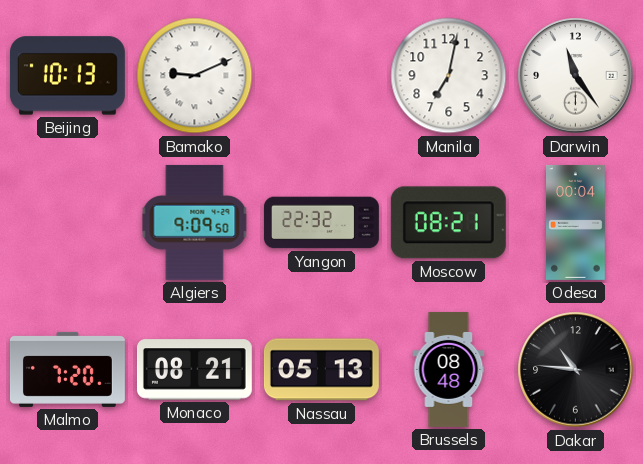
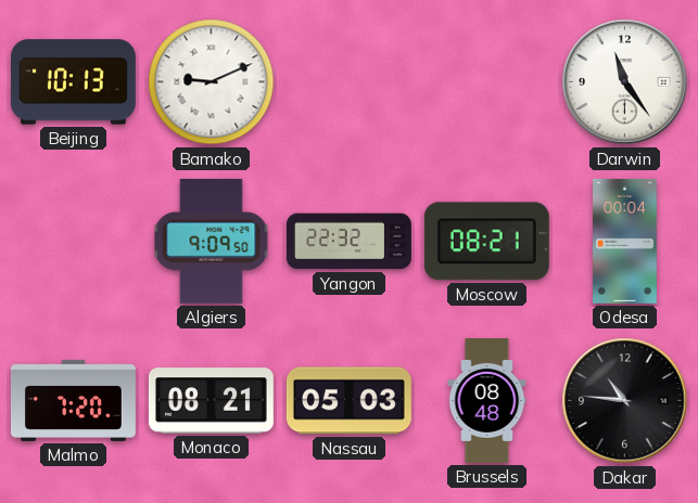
Manila: 7:02 -> none
Nassau: 05:13 -> 05:03
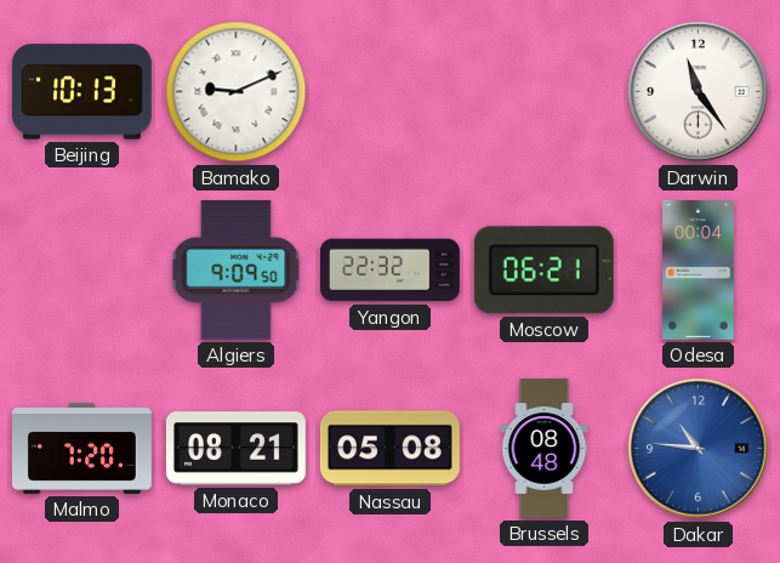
Moscow: 08:21 -> 06:21
Nassau: 05:03 -> 05:08
Dakar dial: black -> blue
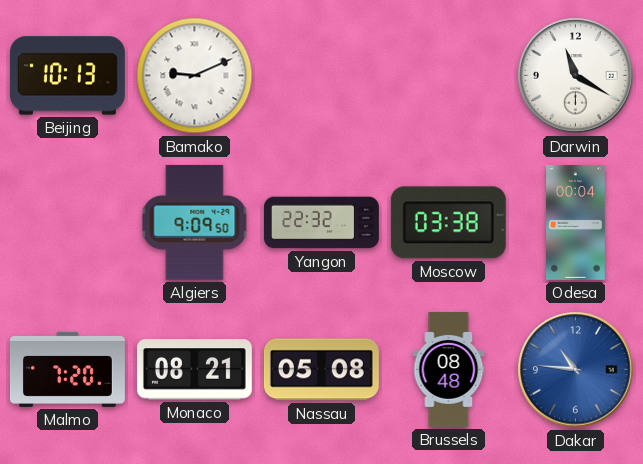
Darwin: 11:24 -> 11:20
Moscow: 06:21 -> 03:38
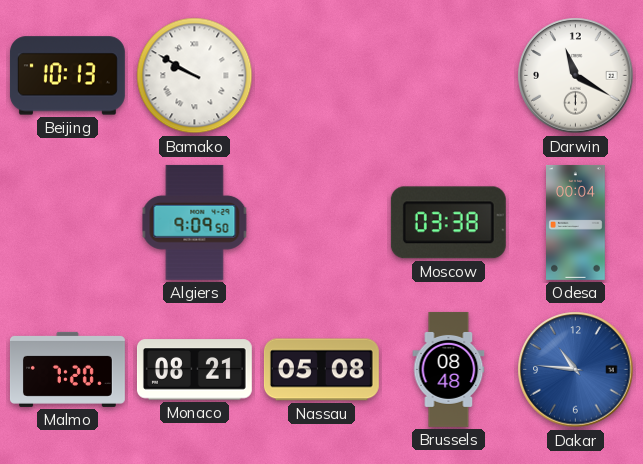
Bamako: 9:11 -> 9:50
Yangon: 22:32 -> none
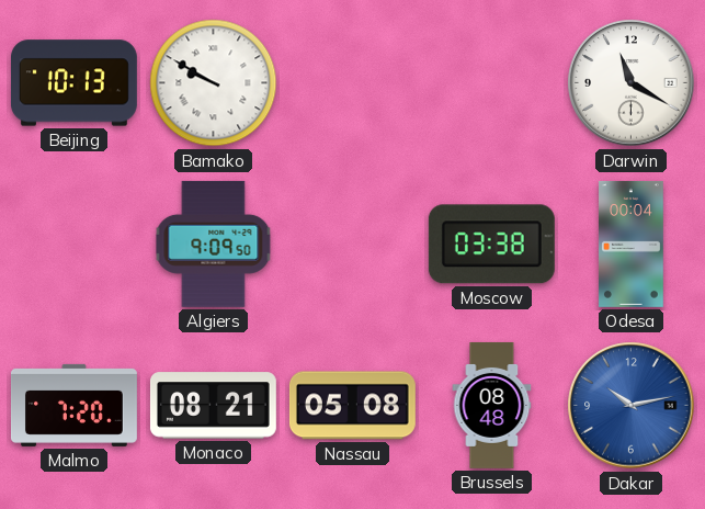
Dakar: 10:46 -> 10:13
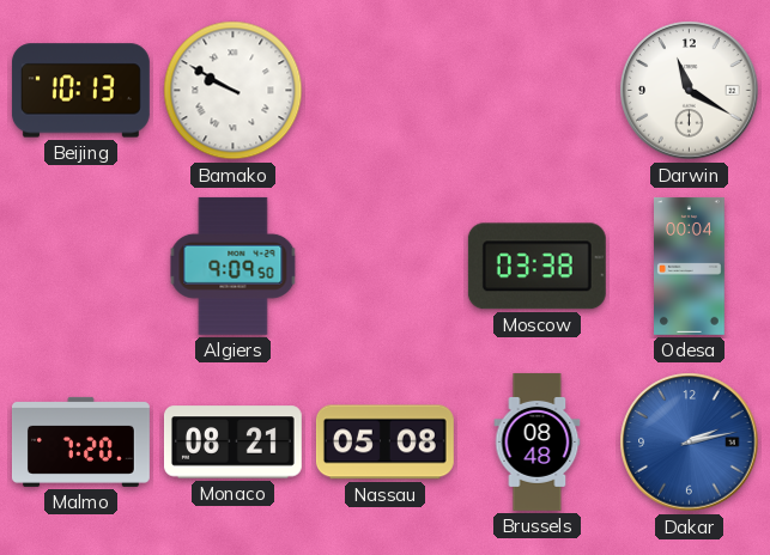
Dakar: 10:13 -> 2:13
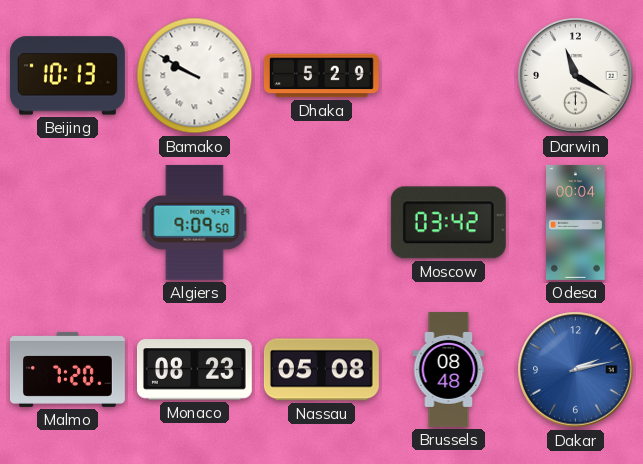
Dhaka: none -> 5:29
Moscow: 03:38 -> 03:42
Monaco: 08:21 -> 08:23
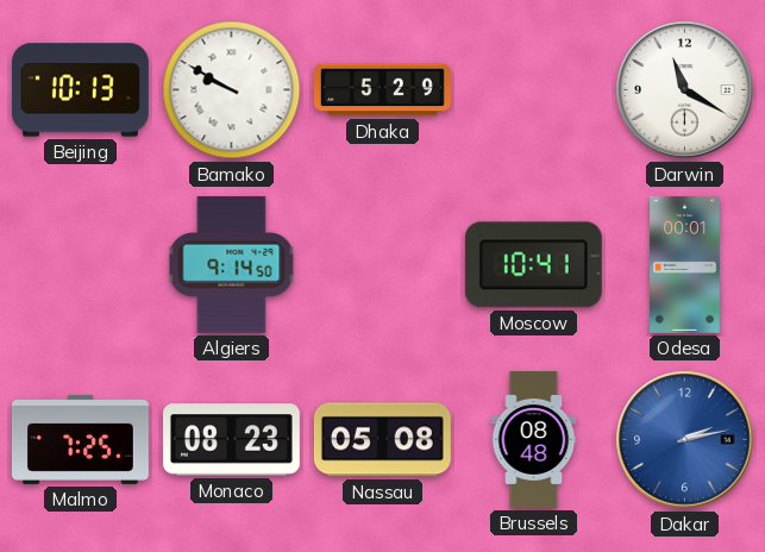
Algiers: 9:09 -> 9:14
Moscow: 03:42 -> 10:41
Odesa: 00:04 -> 00:01
Malmo: 7:20 -> 7:25
